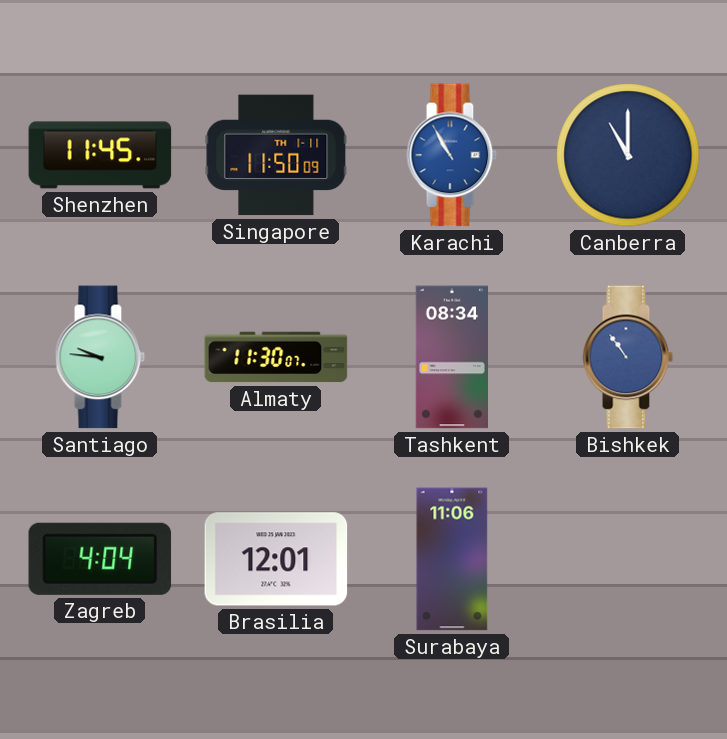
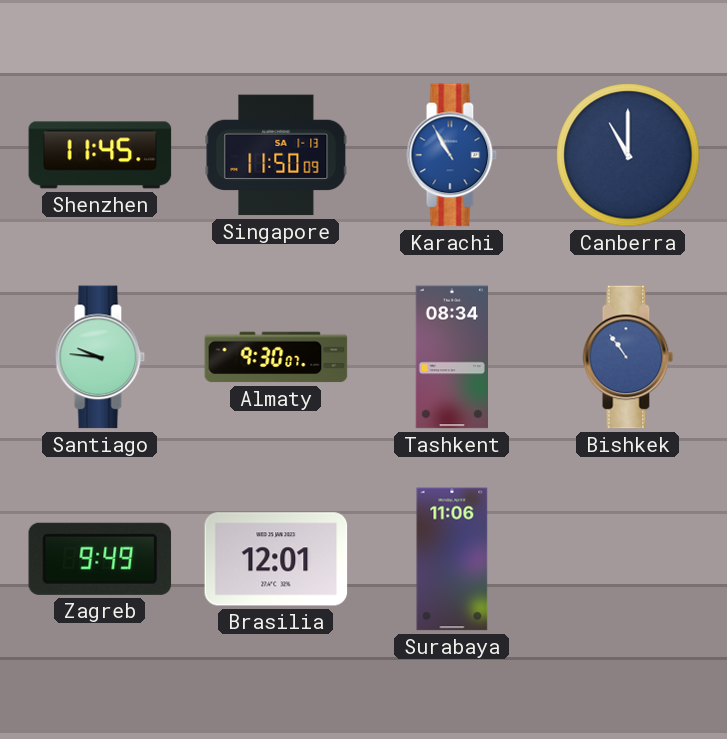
Singapore date: TH 1-11 -> SA 1-13
Almaty: 11:30 -> 9:30
Zagreb: 4:04 -> 9:49
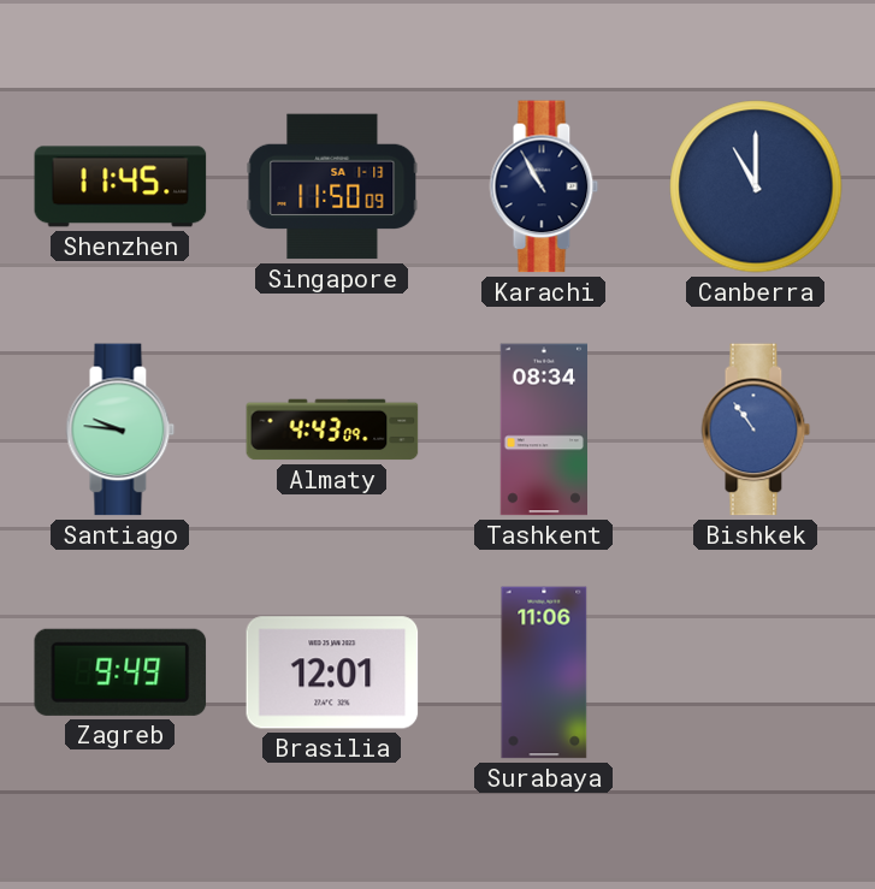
Karachi dial: blue -> navy
Almaty: 9:30 -> 4:43
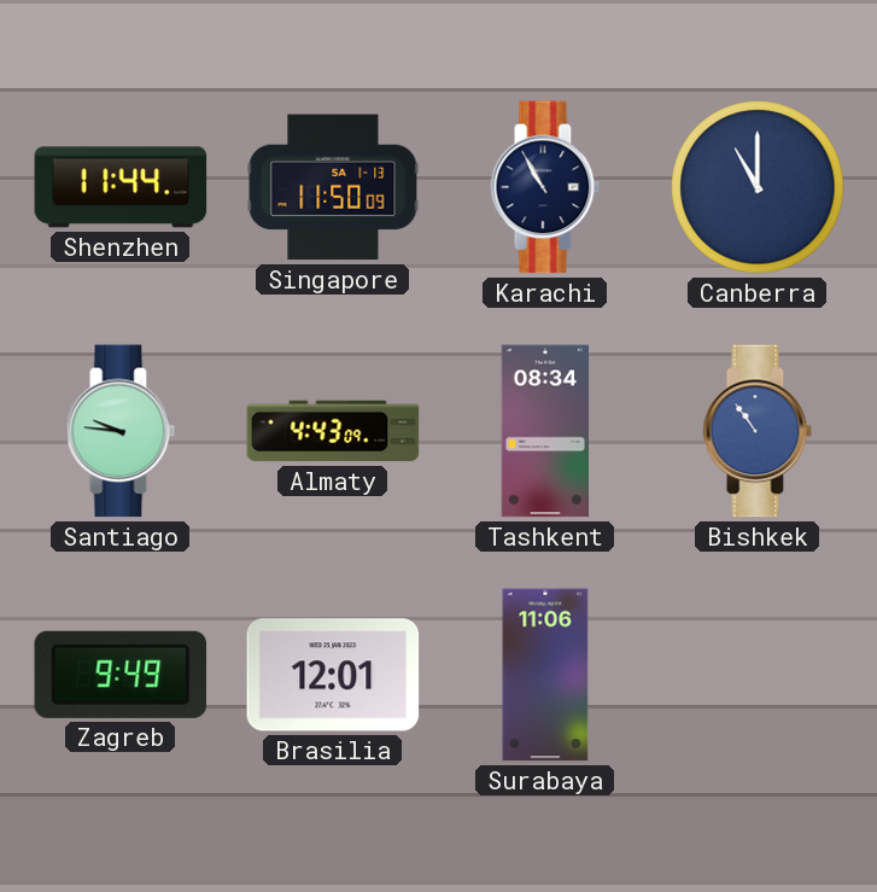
Shenzhen: 11:45 -> 11:44
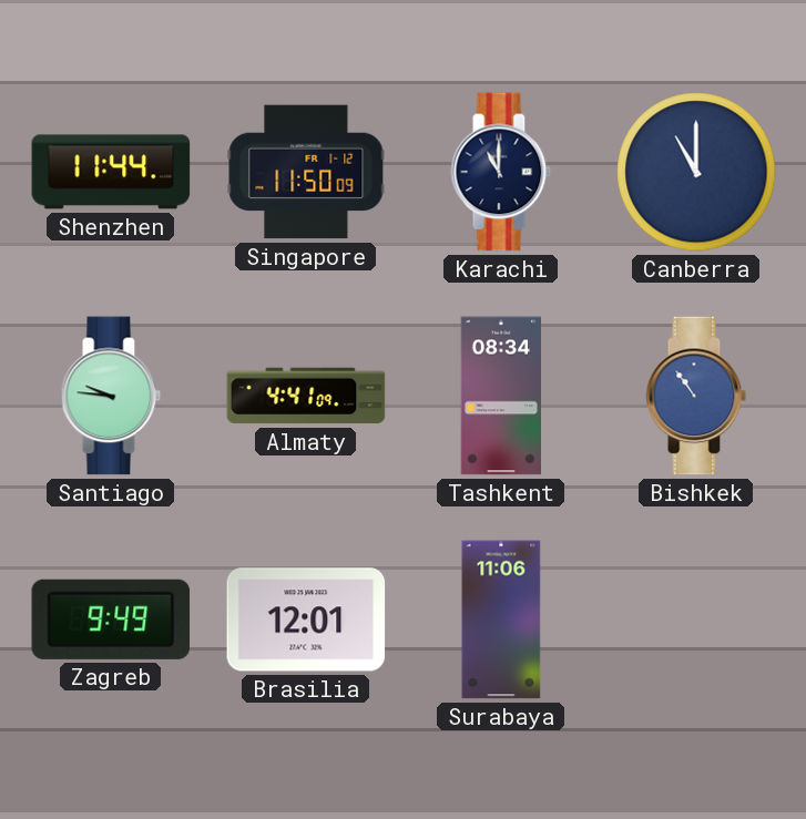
Singapore date: SA 1-13 -> FR 1-12
Karachi: 10:55 -> 11:00
Almaty: 4:43 -> 4:41
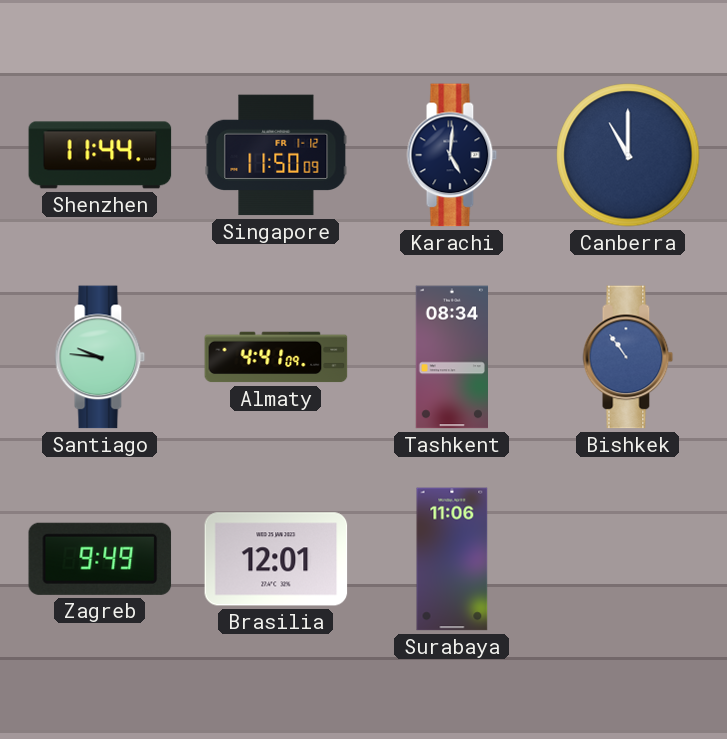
Karachi: 11:00 -> 5:01
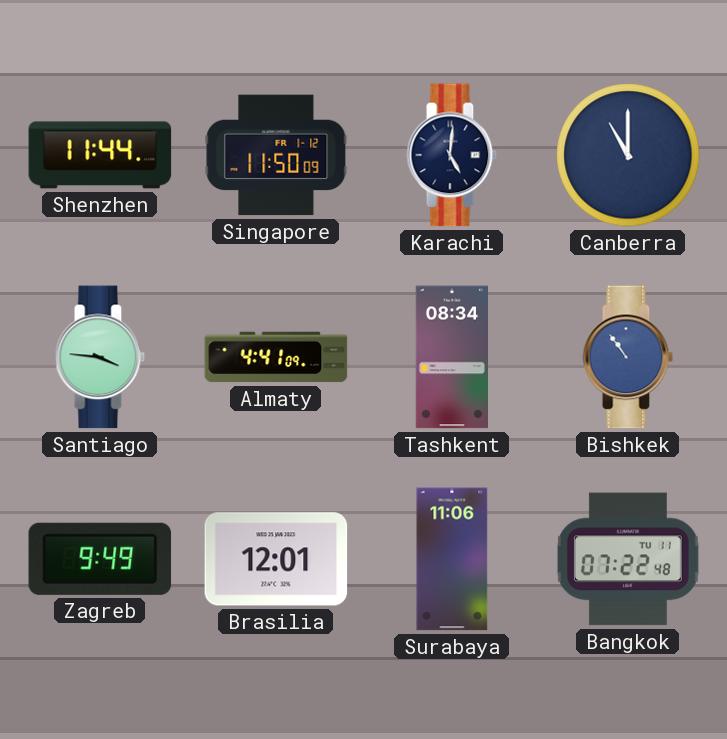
Santiago: 9:46 -> 3:46
Bangkok: none -> 07:22
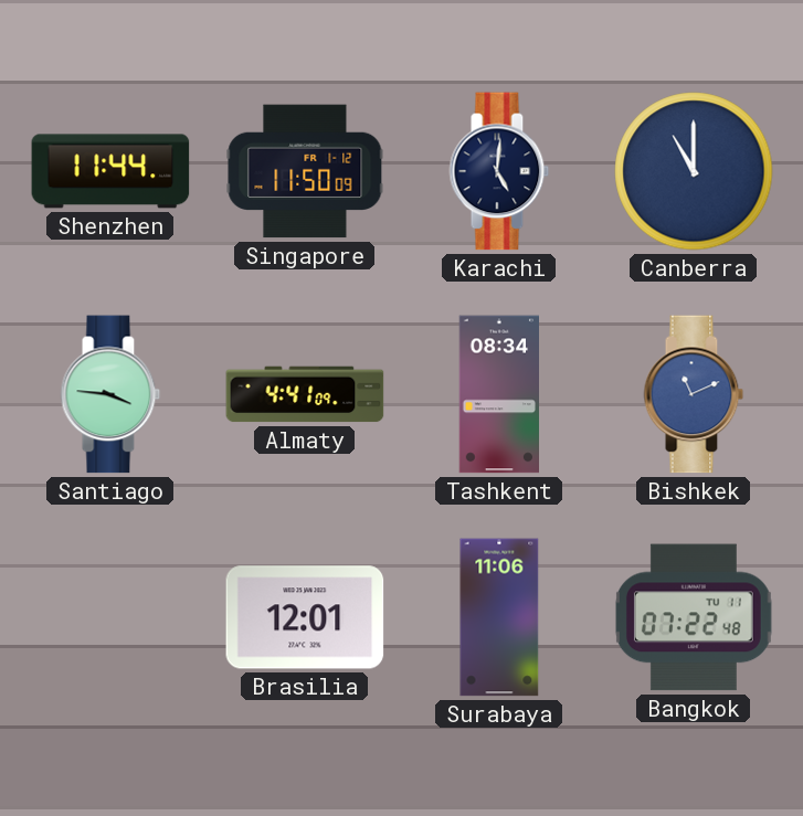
Bishkek: 10:54 -> 11:11
Zagreb: 9:49 -> none
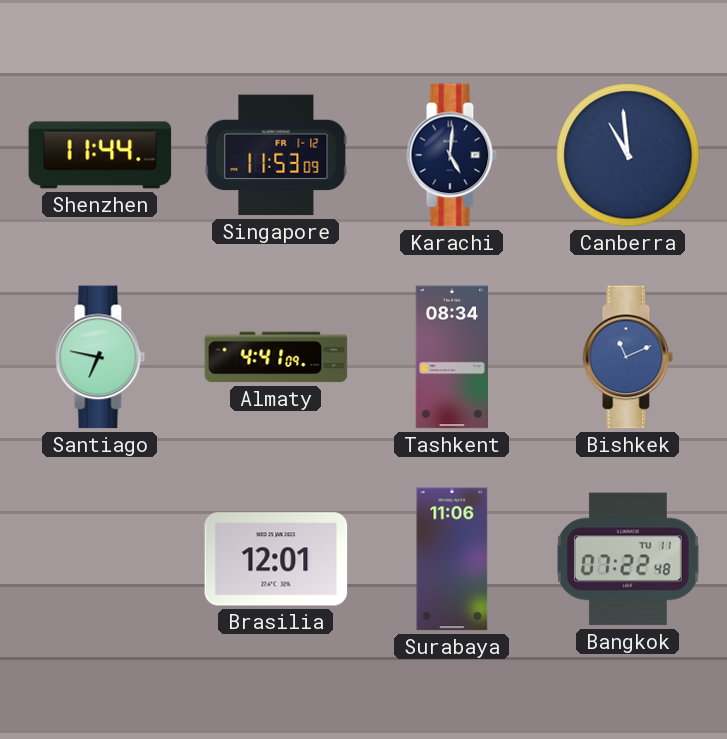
Singapore: 11:50 -> 11:53
Canberra: 11:00 -> 10:59
Santiago: 3:46 -> 6:47
